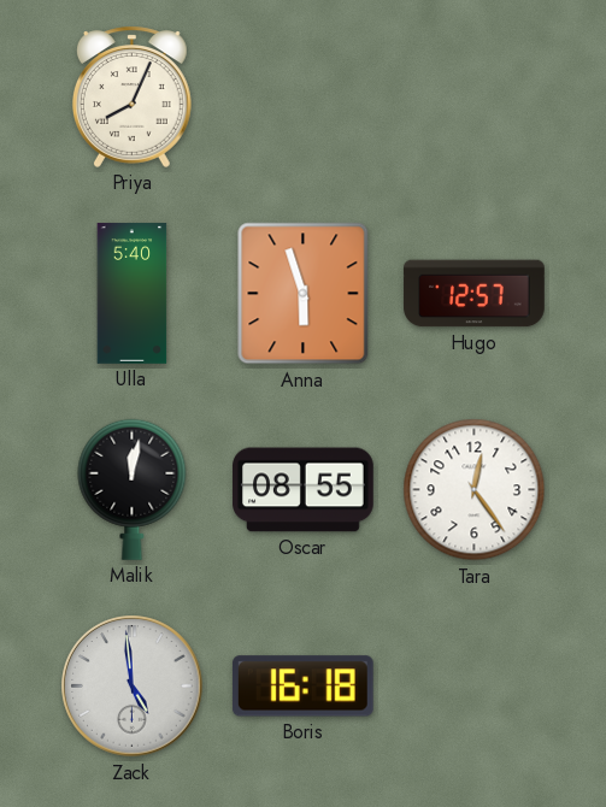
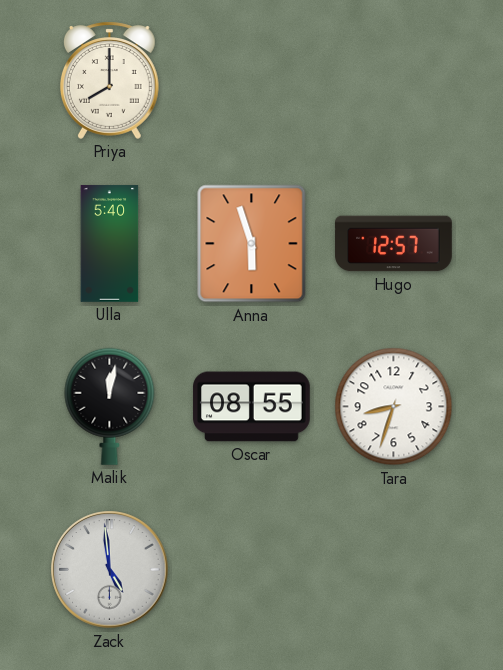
Priya: 8:04 -> 8:00
Tara: 12:24 -> 8:33
Boris: 16:18 -> none
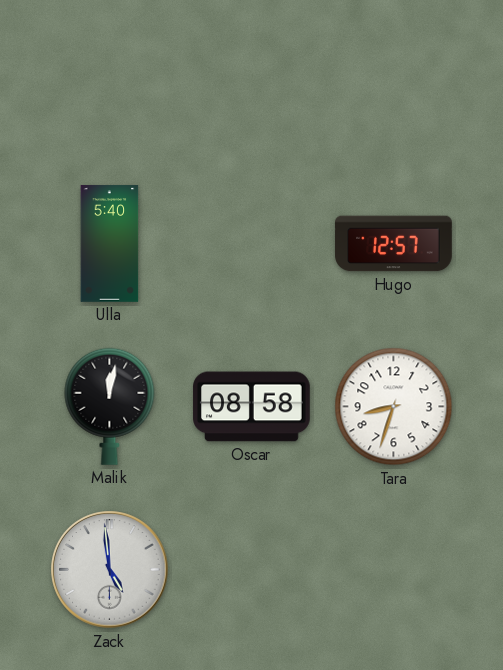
Priya: 8:00 -> none
Anna: 5:57 -> none
Oscar: 08:55 -> 08:58
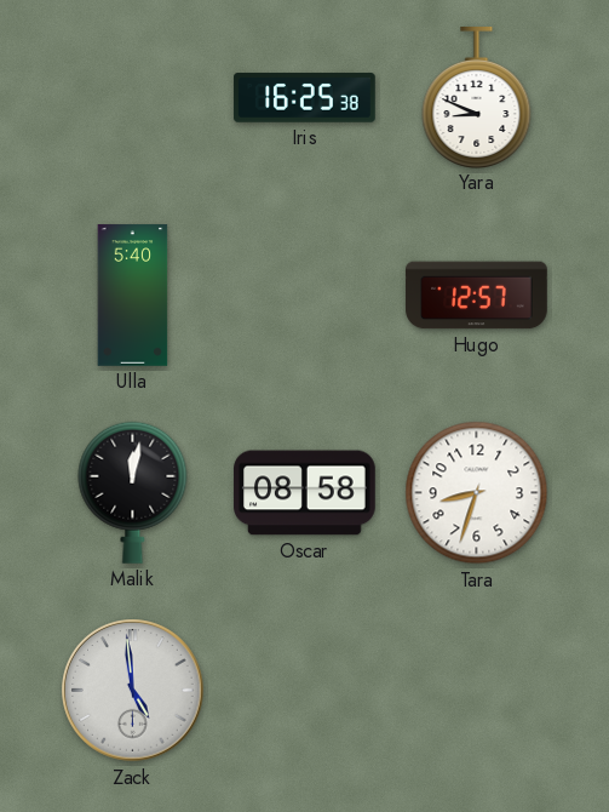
Iris: none -> 16:25
Yara: none -> 8:49
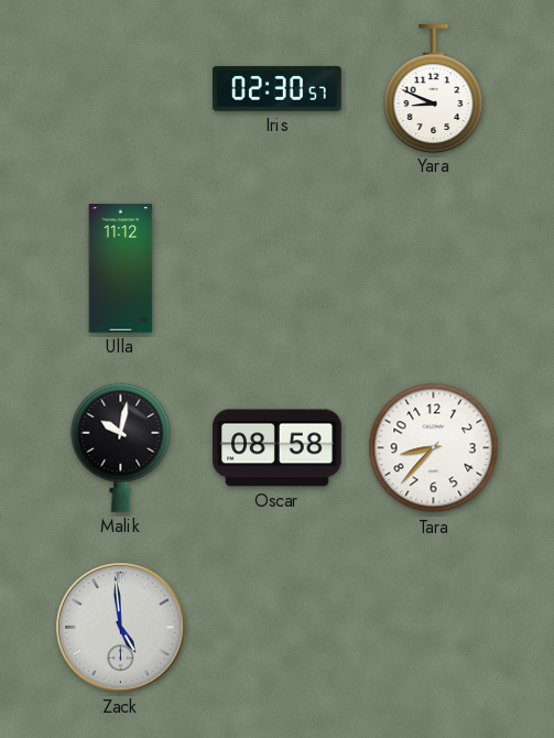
Iris: 16:25 -> 02:30
Ulla: 5:40 -> 11:12
Hugo: 12:57 -> none
Malik: 12:02 -> 10:02
Tara: 8:33 -> 8:37
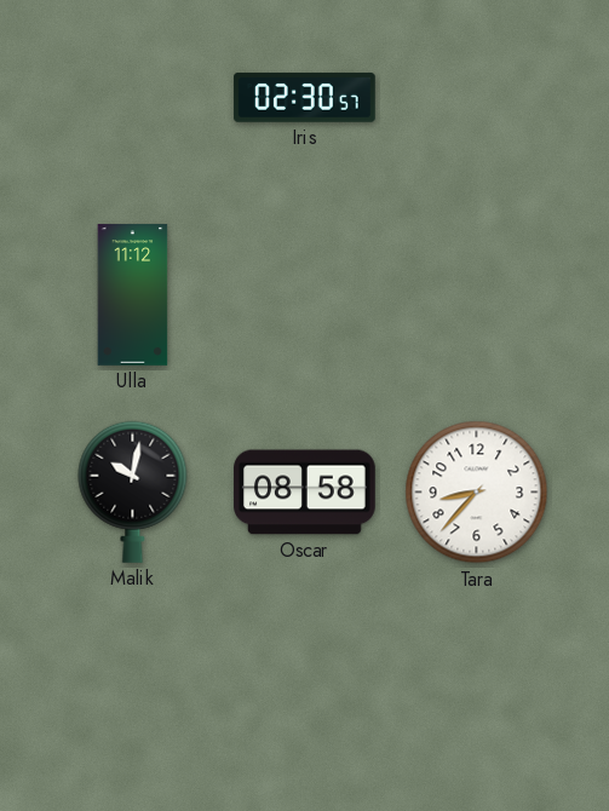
Yara: 8:49 -> none
Zack: 4:59 -> none
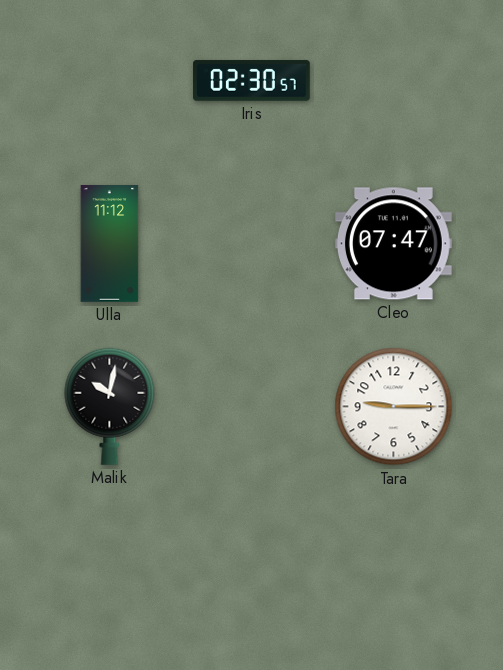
Cleo: none -> 07:47
Oscar: 08:58 -> none
Tara: 8:37 -> 9:15
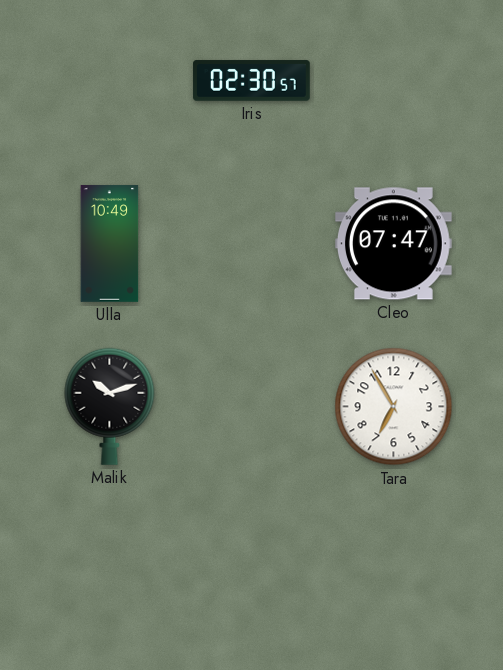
Ulla: 11:12 -> 10:49
Malik: 10:02 -> 10:12
Tara: 9:15 -> 6:55
